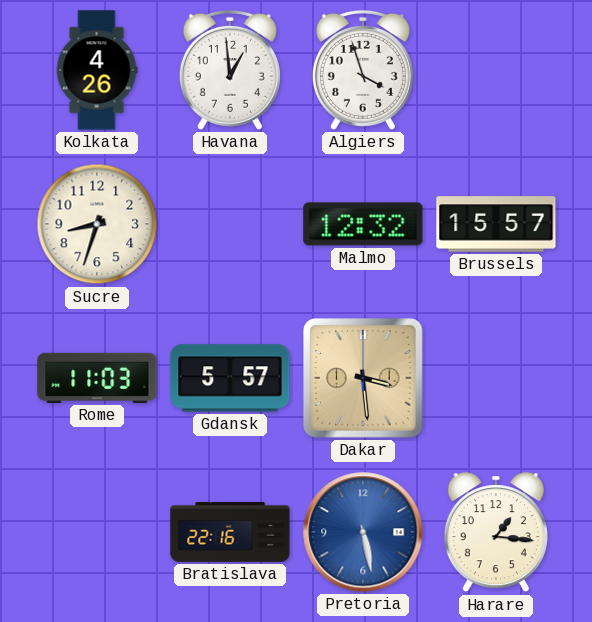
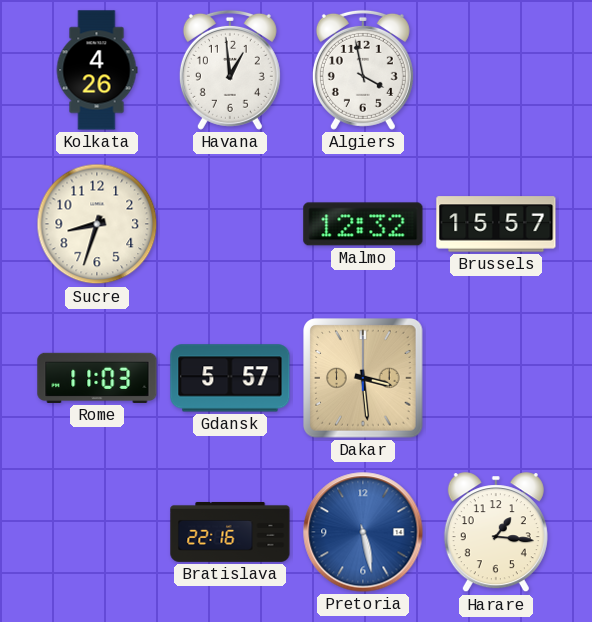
Algiers: 3:57 -> 3:58
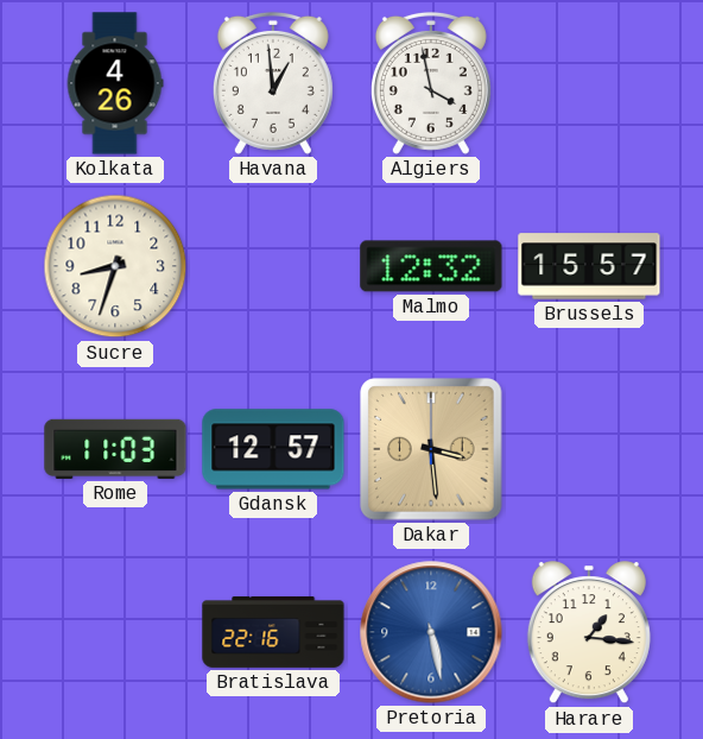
Gdansk: 5:57 -> 12:57
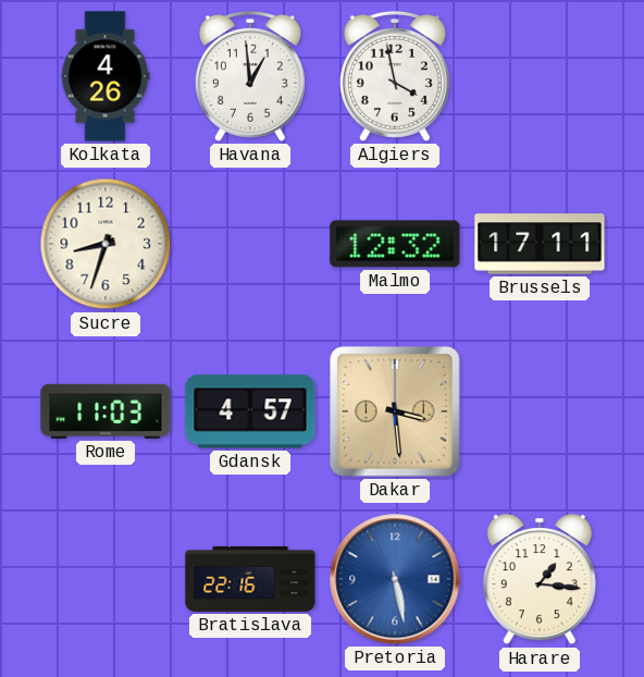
Brussels: 15:57 -> 17:11
Gdansk: 12:57 -> 4:57
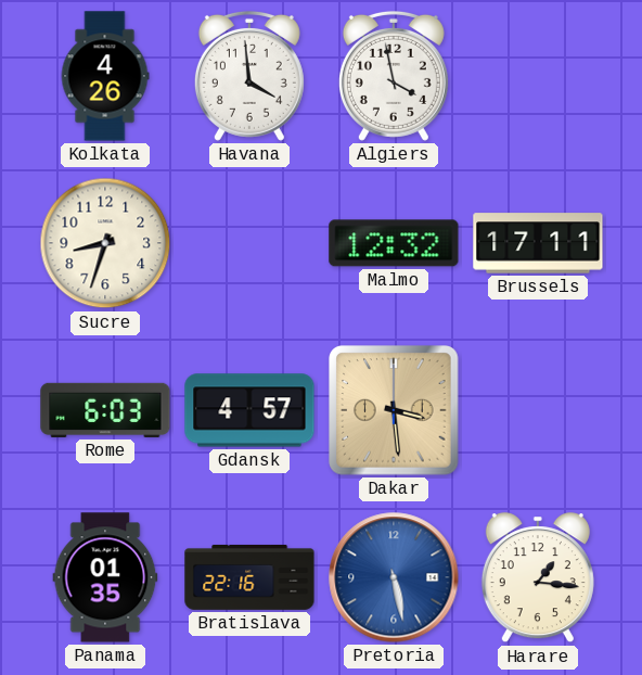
Havana: 12:59 -> 3:59
Rome: 11:03 -> 6:03
Panama: none -> 01:35
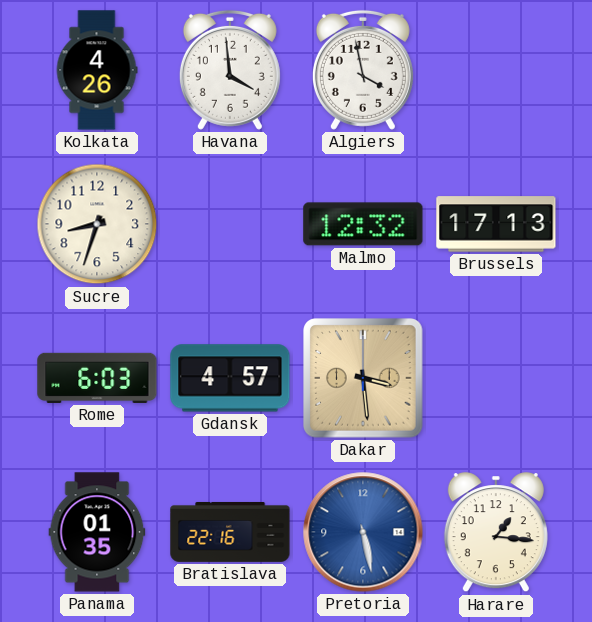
Brussels: 17:11 -> 17:13
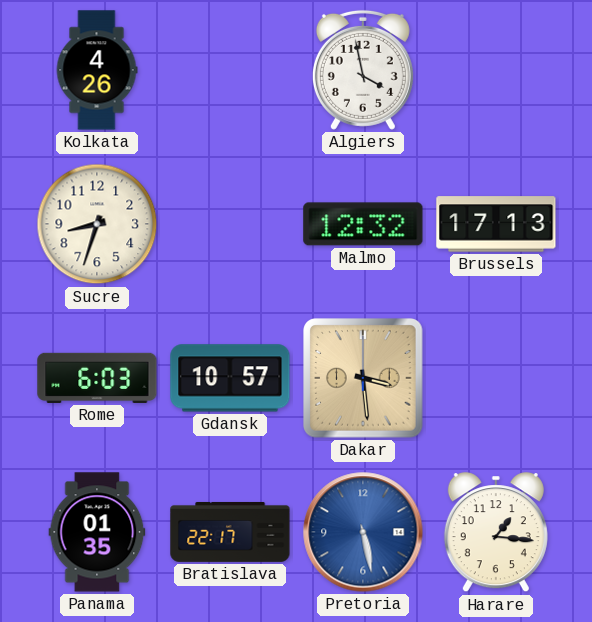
Havana: 3:59 -> none
Gdansk: 4:57 -> 10:57
Bratislava: 22:16 -> 22:17
